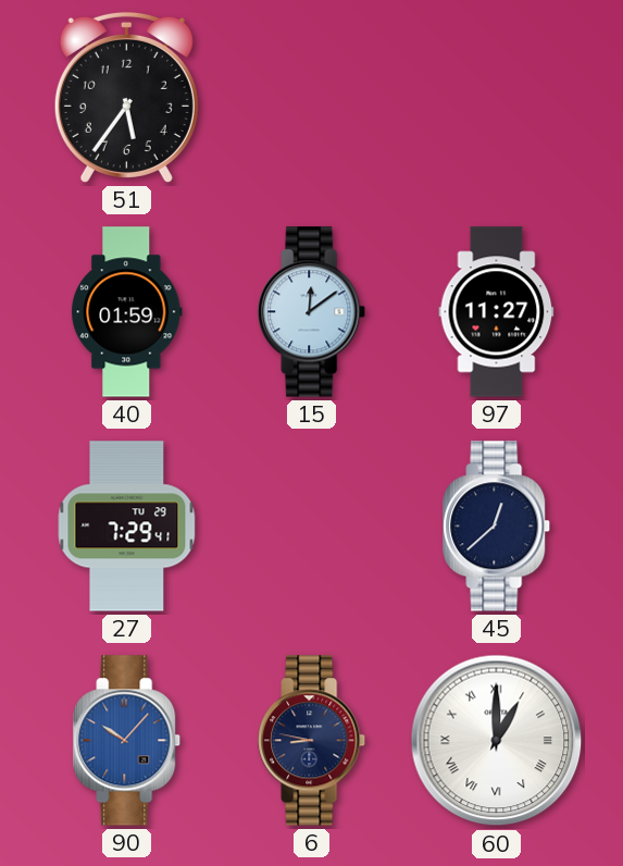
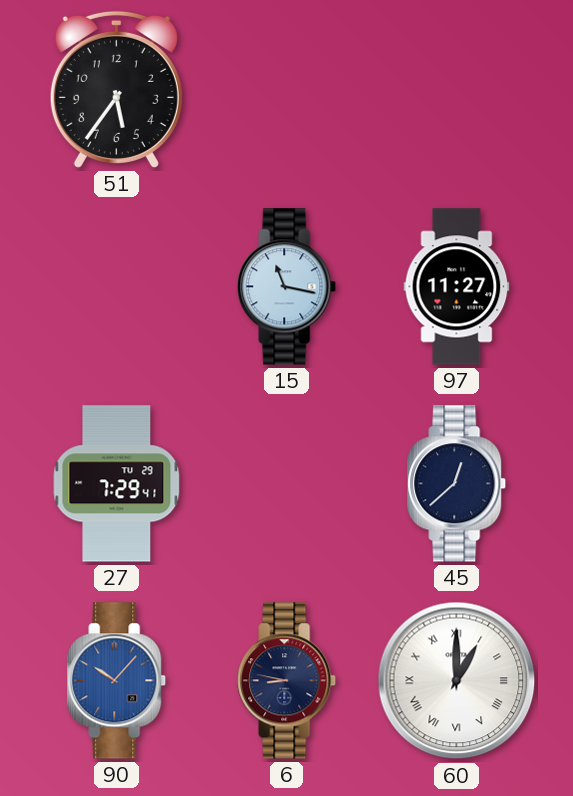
40: 01:59 -> none
15: 12:09 -> 11:17
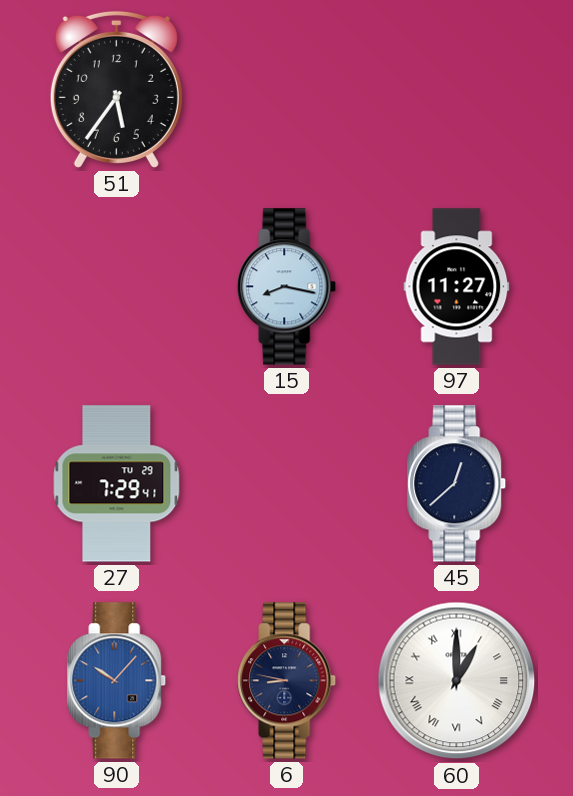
15: 11:17 -> 8:17
